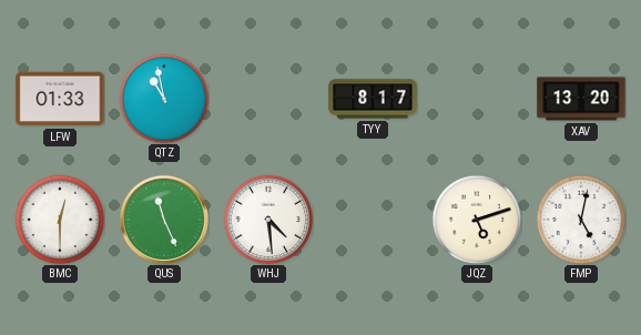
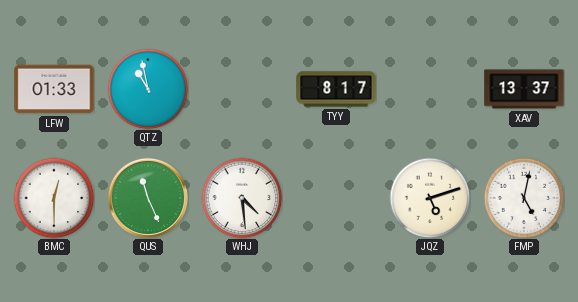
XAV: 13:20 -> 13:37
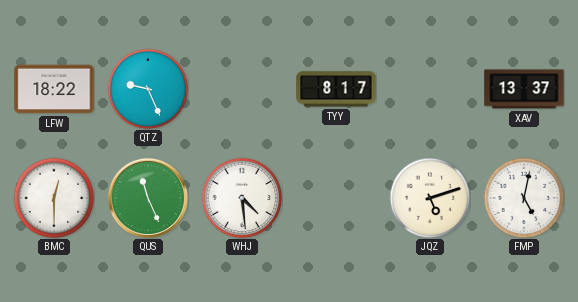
LFW: 01:33 -> 18:22
QTZ: 10:58 -> 9:26
